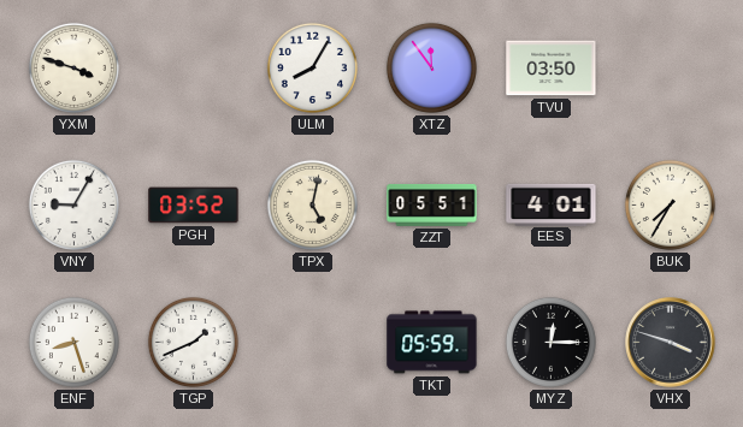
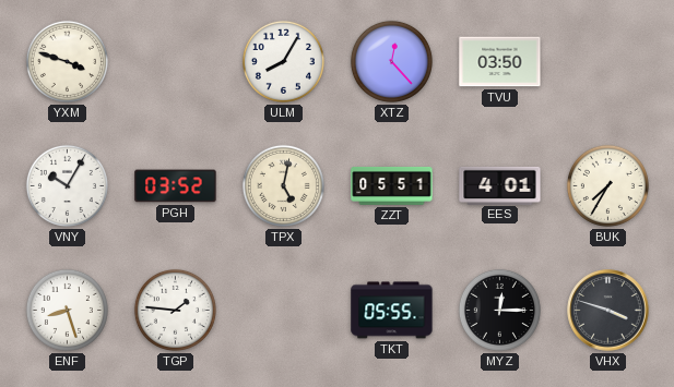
XTZ: 11:54 -> 12:23
VNY: 9:05 -> 10:05
TGP: 1:41 -> 1:46
TKT: 05:59 -> 05:55
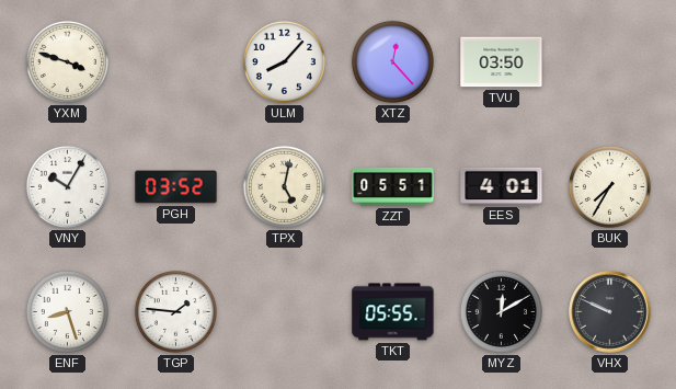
ULM: 8:05 -> 8:07
MYZ: 12:15 -> 12:10
VHX: 3:48 -> 9:49
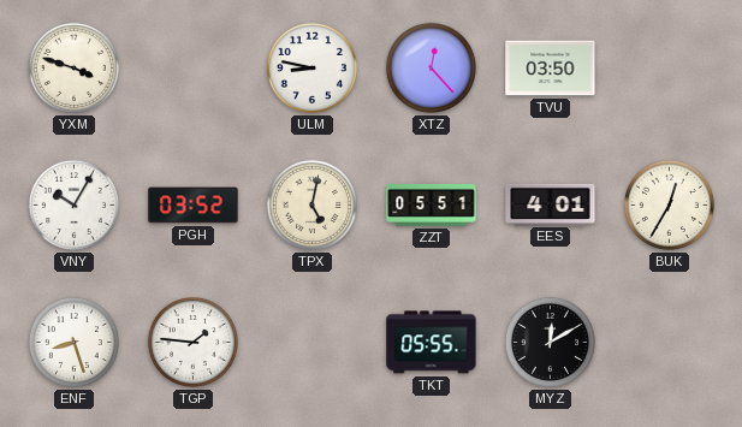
ULM: 8:07 -> 8:47
BUK: 7:35 -> 12:35
VHX: 9:49 -> none
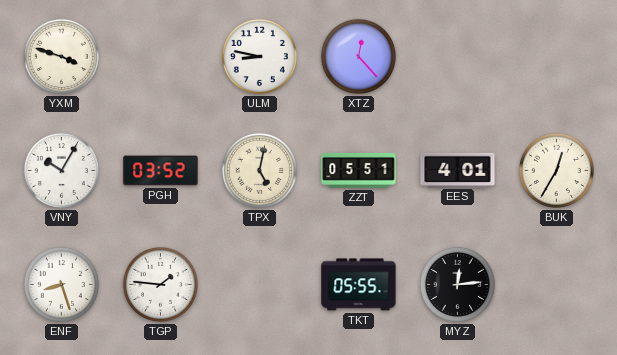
TVU: 03:50 -> none
MYZ: 12:10 -> 12:14
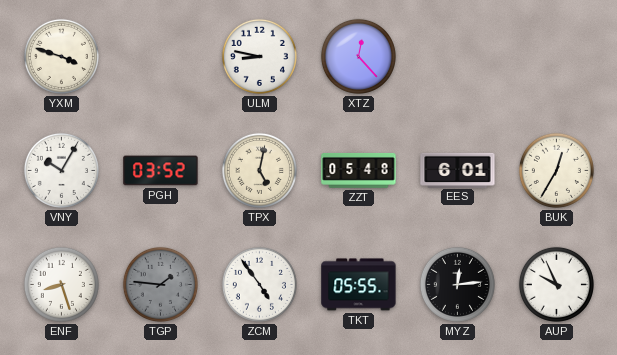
ZZT: 05:51 -> 05:48
EES: 4:01 -> 6:01
TGP dial: white -> grey
ZCM: none -> 4:54
AUP: none -> 9:56
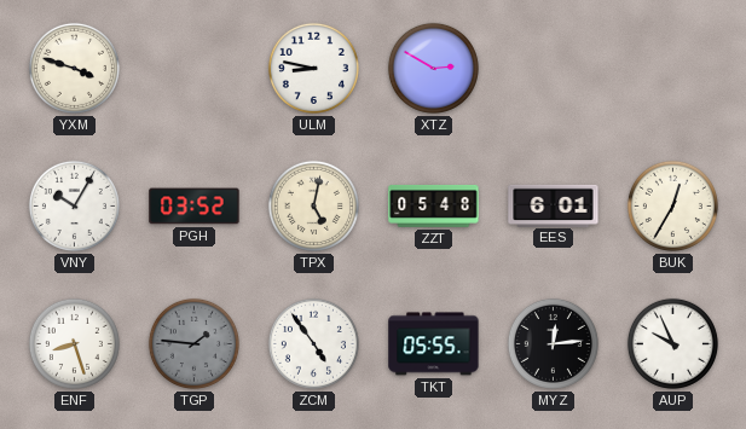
XTZ: 12:23 -> 2:50
